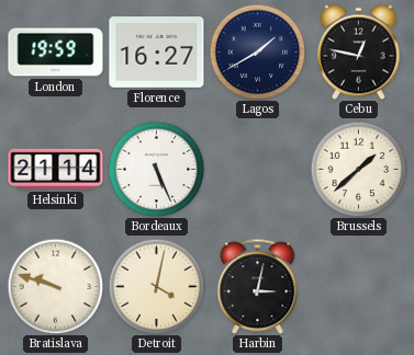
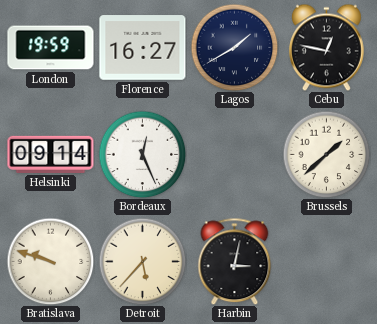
Helsinki: 21:14 -> 09:14
Bordeaux: 5:26 -> 12:26
Detroit: 4:02 -> 5:37
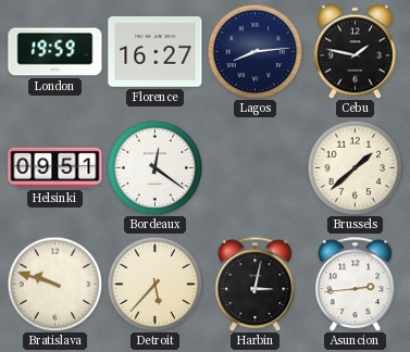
Lagos: 1:40 -> 8:14
Cebu: 12:47 -> 1:47
Helsinki: 09:14 -> 09:51
Bordeaux: 12:26 -> 12:21
Asuncion: none -> 2:44
